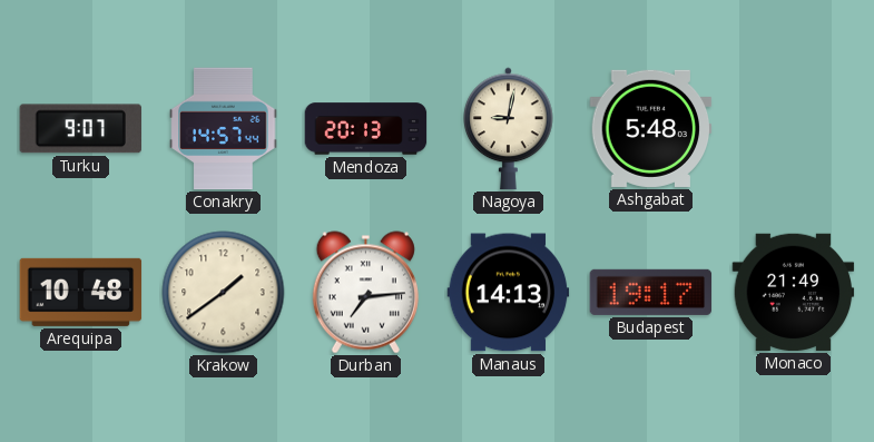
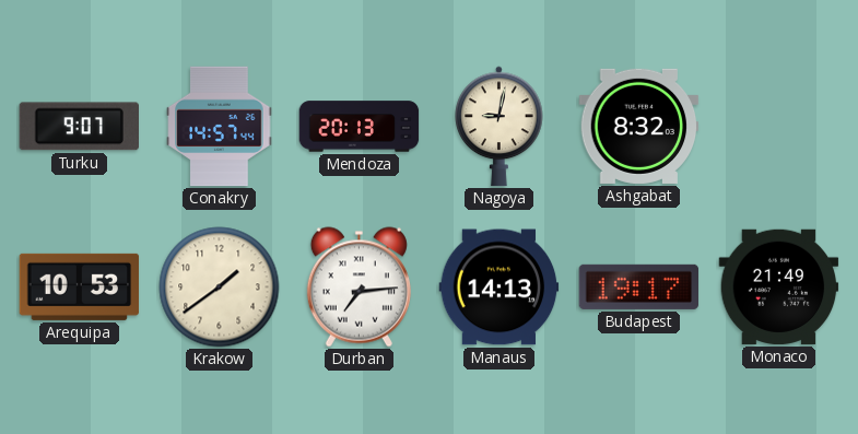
Ashgabat: 5:48 -> 8:32
Arequipa: 10:48 -> 10:53
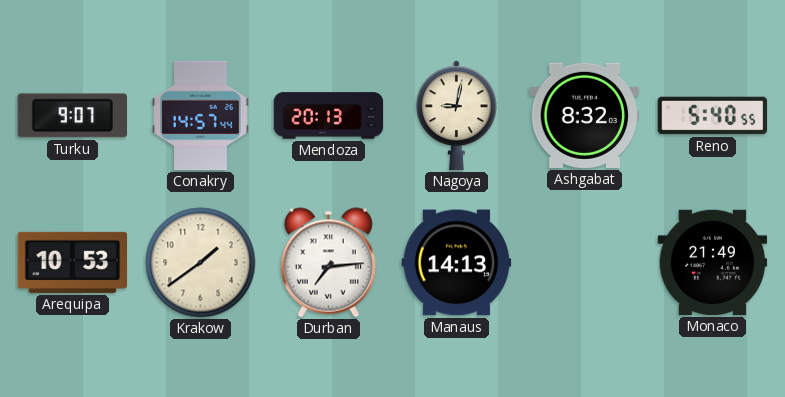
Reno: none -> 5:40
Budapest: 19:17 -> none
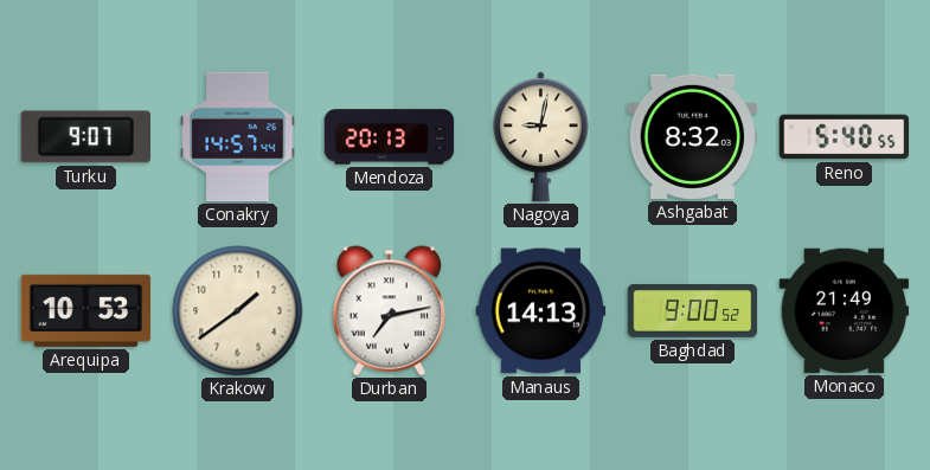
Durban: 7:14 -> 7:13
Baghdad: none -> 9:00
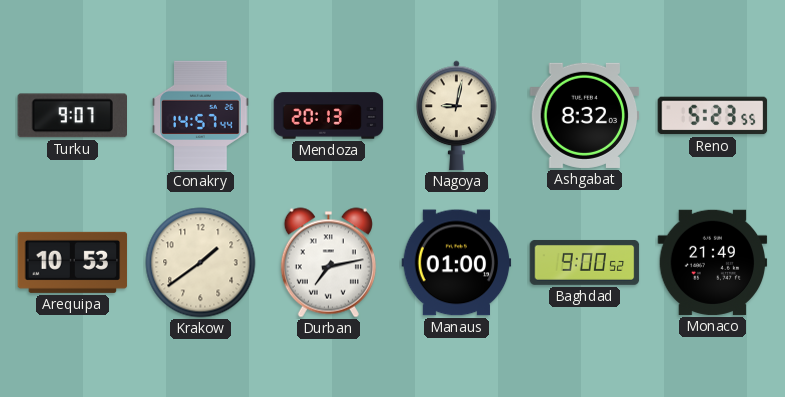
Reno: 5:40 -> 5:23
Manaus: 14:13 -> 01:00
